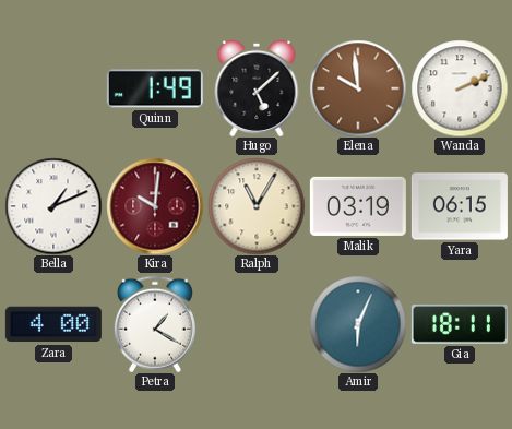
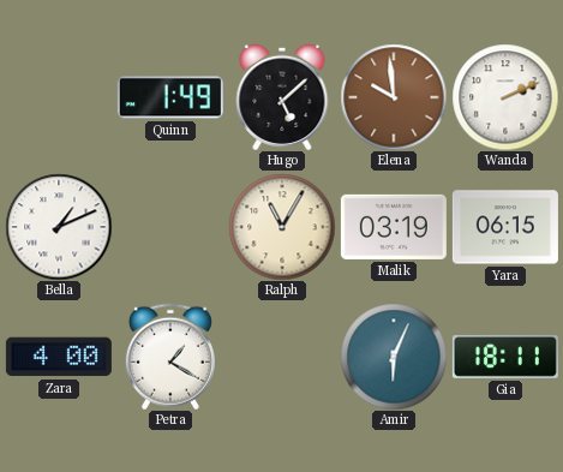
Kira: 10:01 -> none
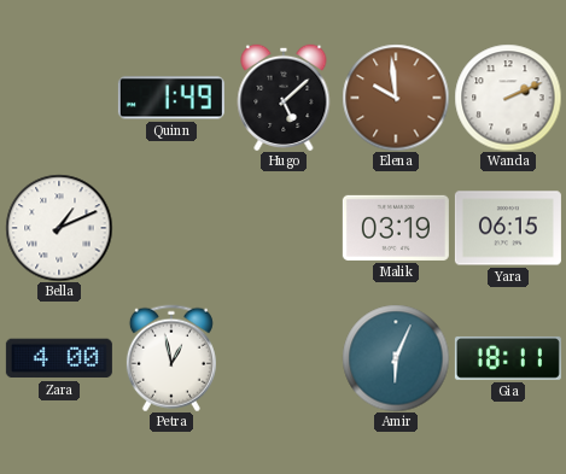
Ralph: 11:05 -> none
Petra: 1:20 -> 12:58
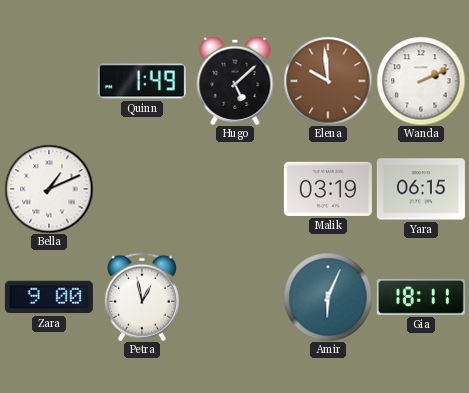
Zara: 4:00 -> 9:00
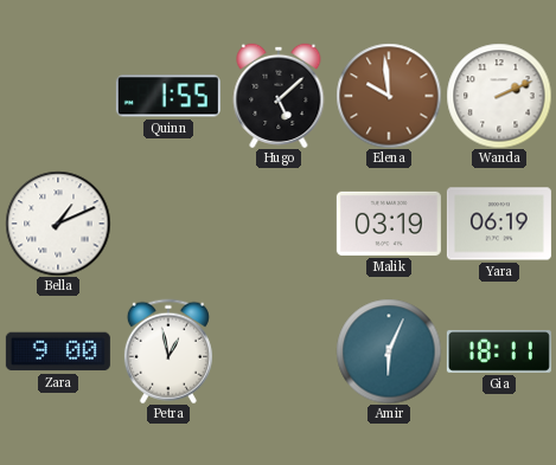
Quinn: 1:49 -> 1:55
Yara: 06:15 -> 06:19
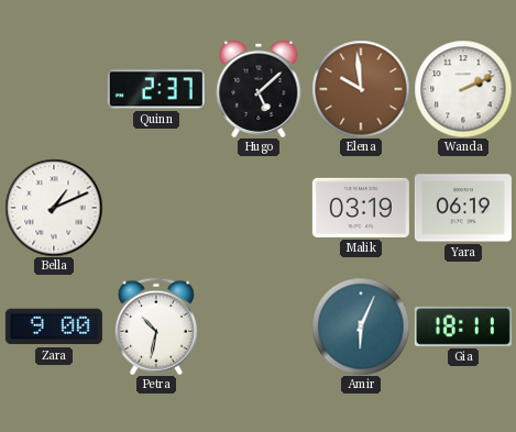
Quinn: 1:55 -> 2:37
Petra: 12:58 -> 10:32
